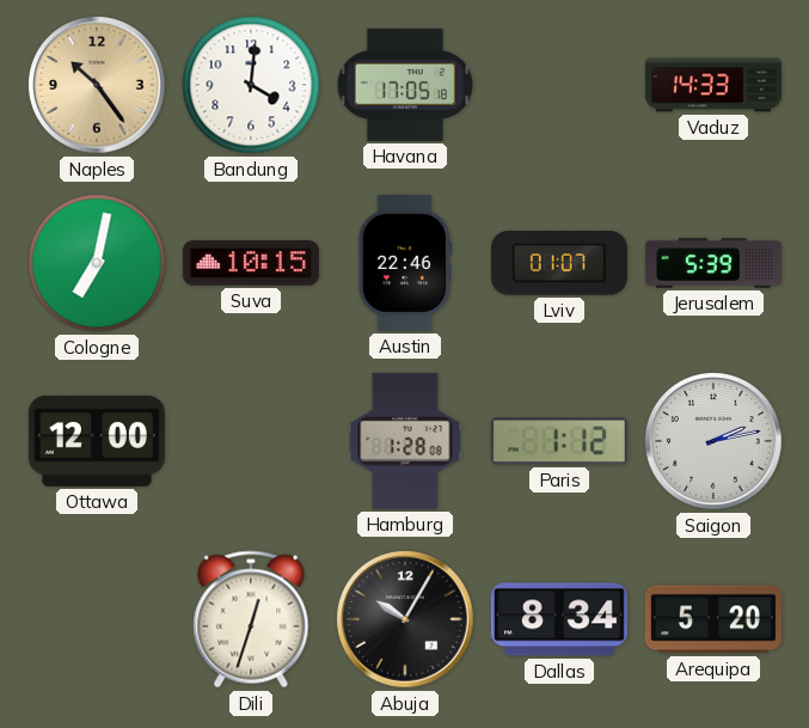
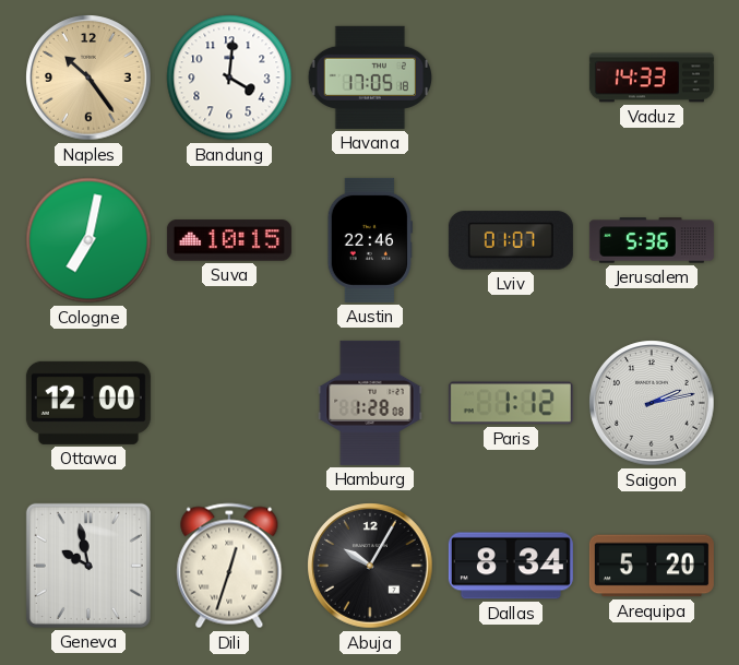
Jerusalem: 5:39 -> 5:36
Geneva: none -> 9:58
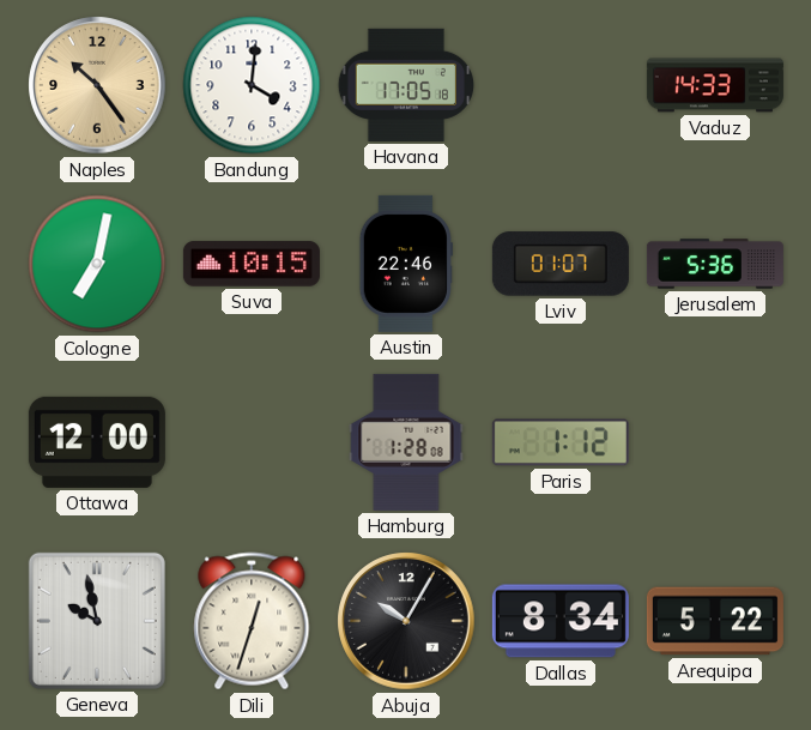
Saigon: 2:13 -> none
Arequipa: 5:20 -> 5:22
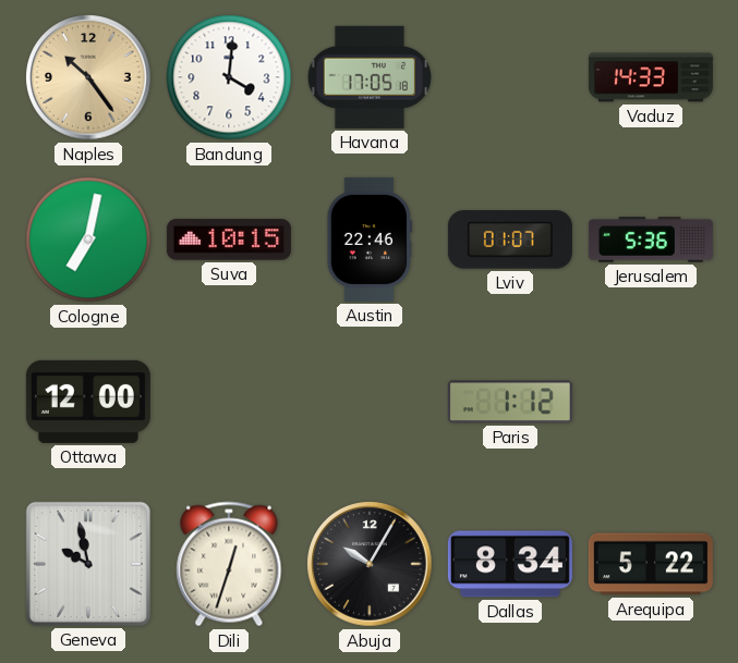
Hamburg: 1:28 -> none
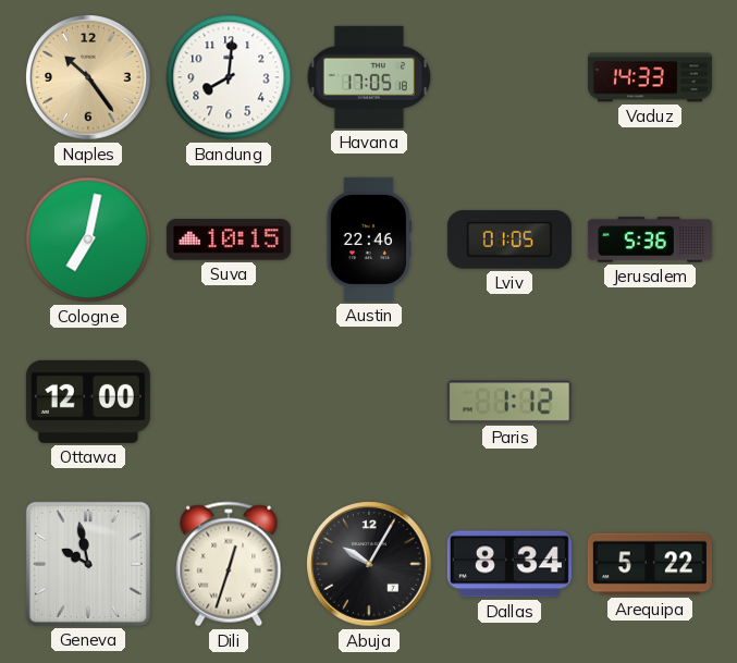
Bandung: 4:01 -> 8:01
Lviv: 01:07 -> 01:05
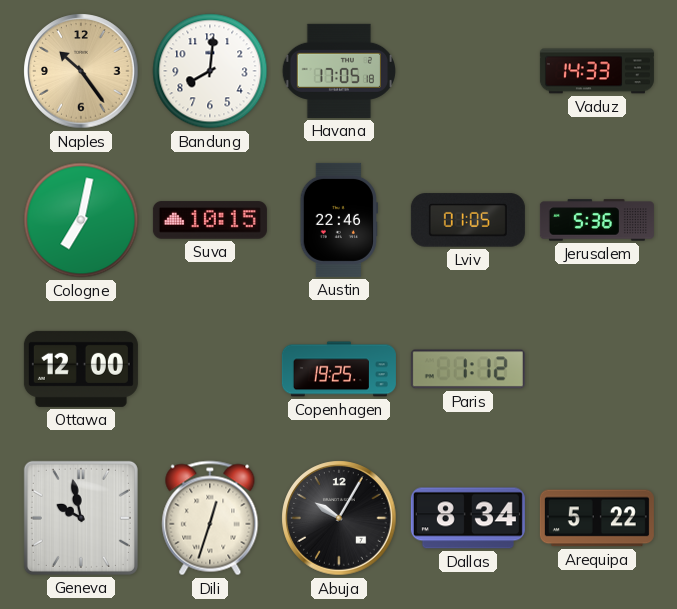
Copenhagen: none -> 19:25
